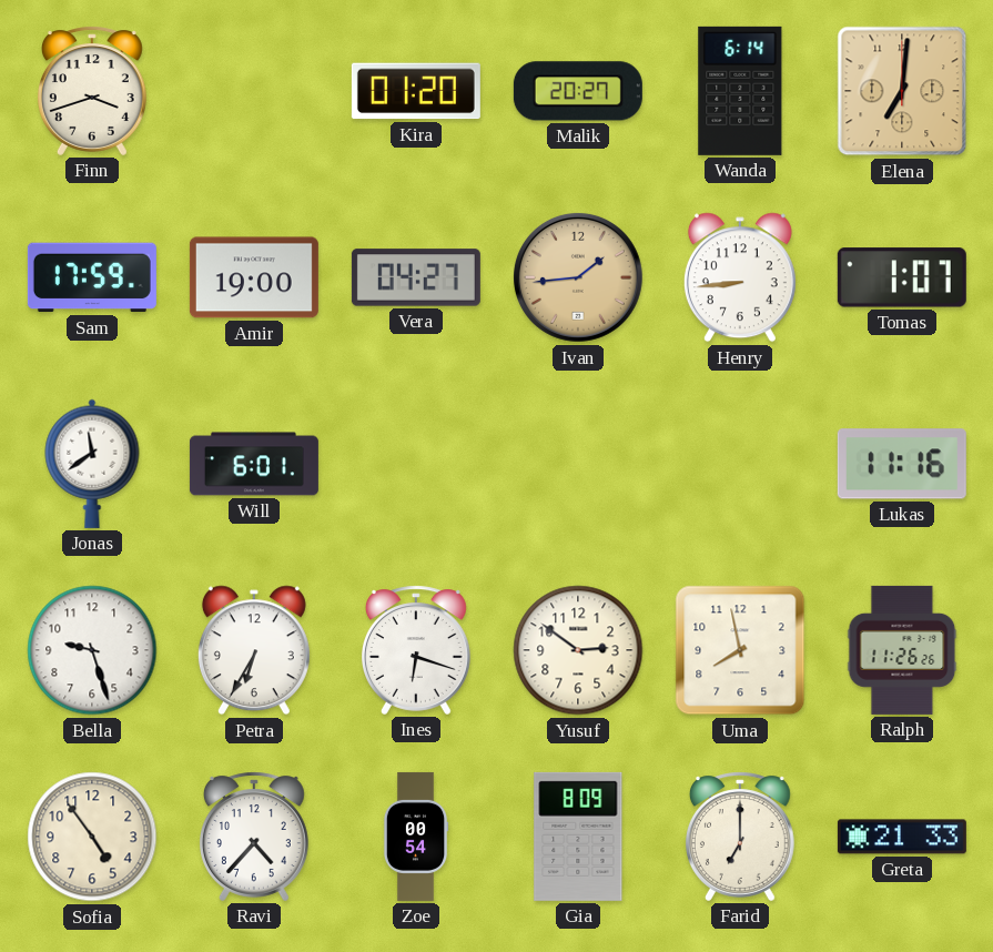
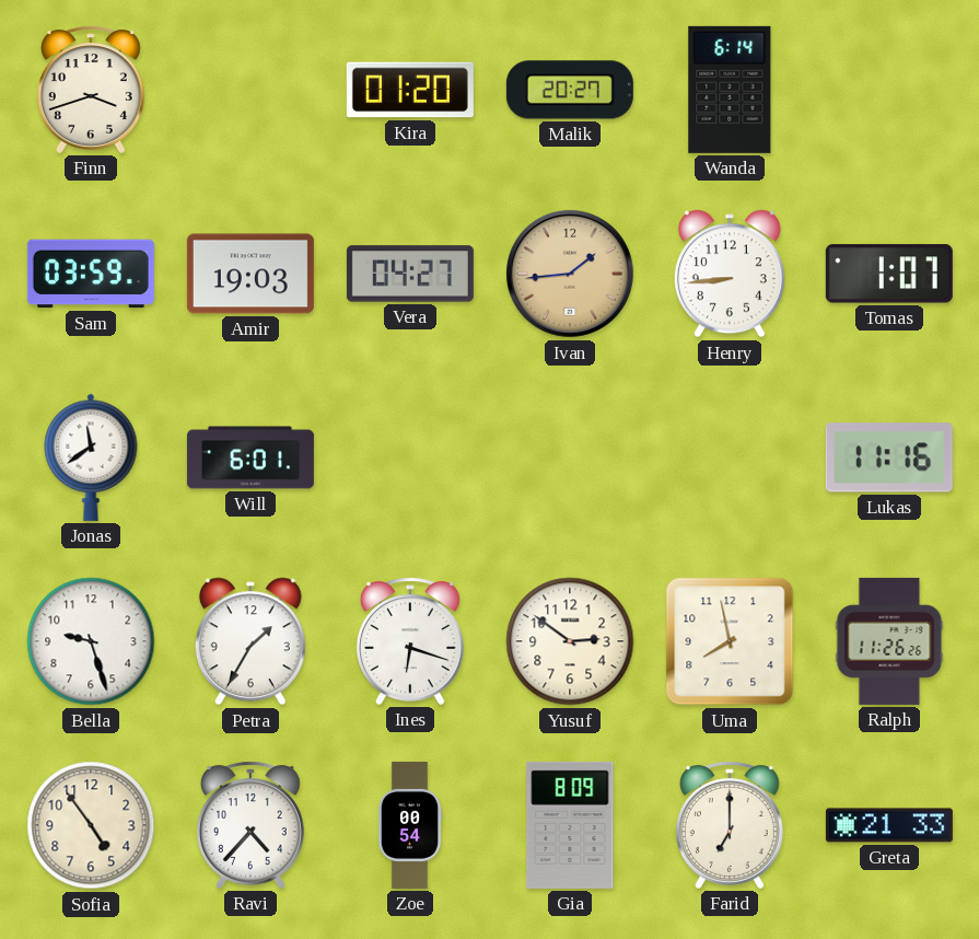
Elena: 7:01 -> none
Sam: 17:59 -> 03:59
Amir: 19:00 -> 19:03
Petra: 6:35 -> 1:35
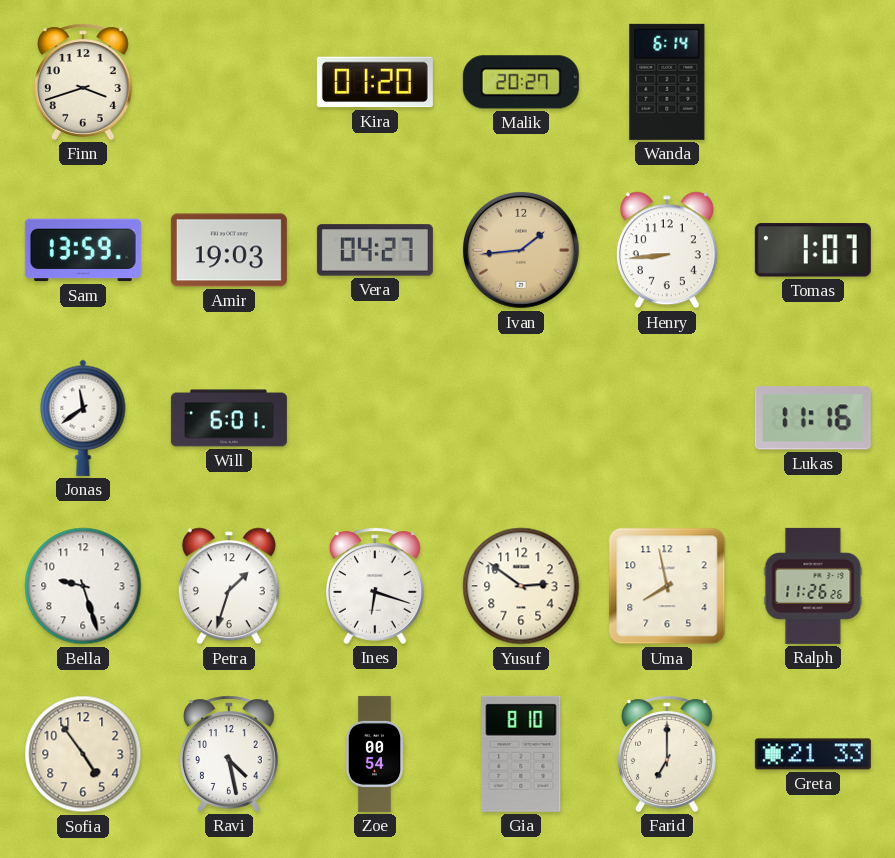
Sam: 03:59 -> 13:59
Petra: 1:35 -> 1:33
Ravi: 4:37 -> 4:28
Gia: 8:09 -> 8:10
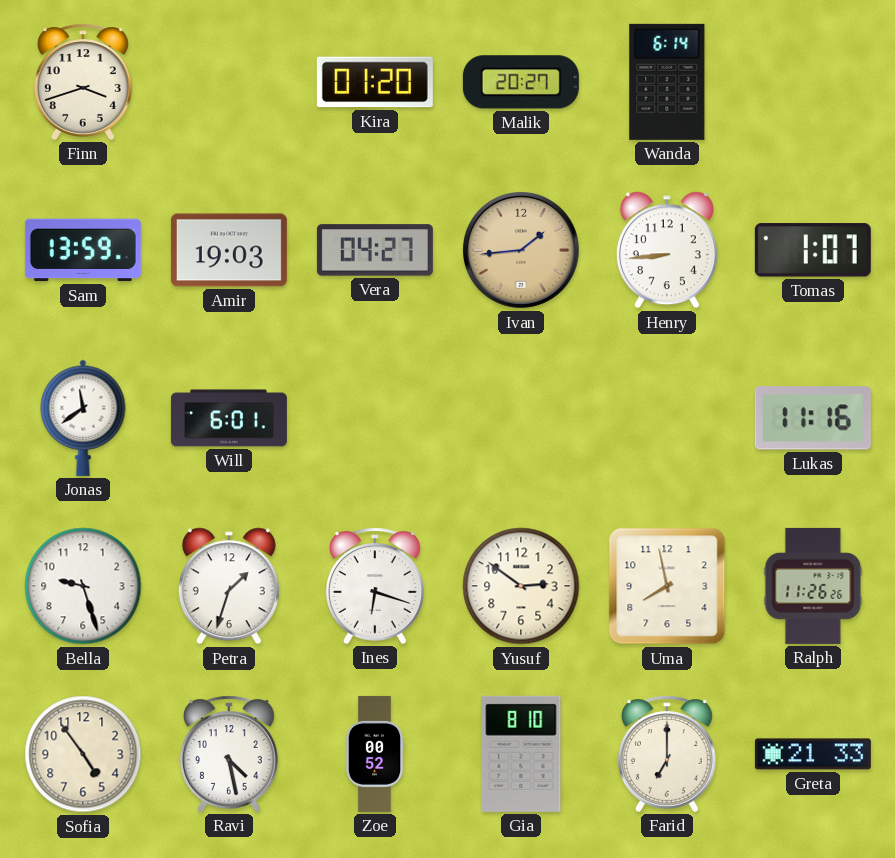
Zoe: 00:54 -> 00:52
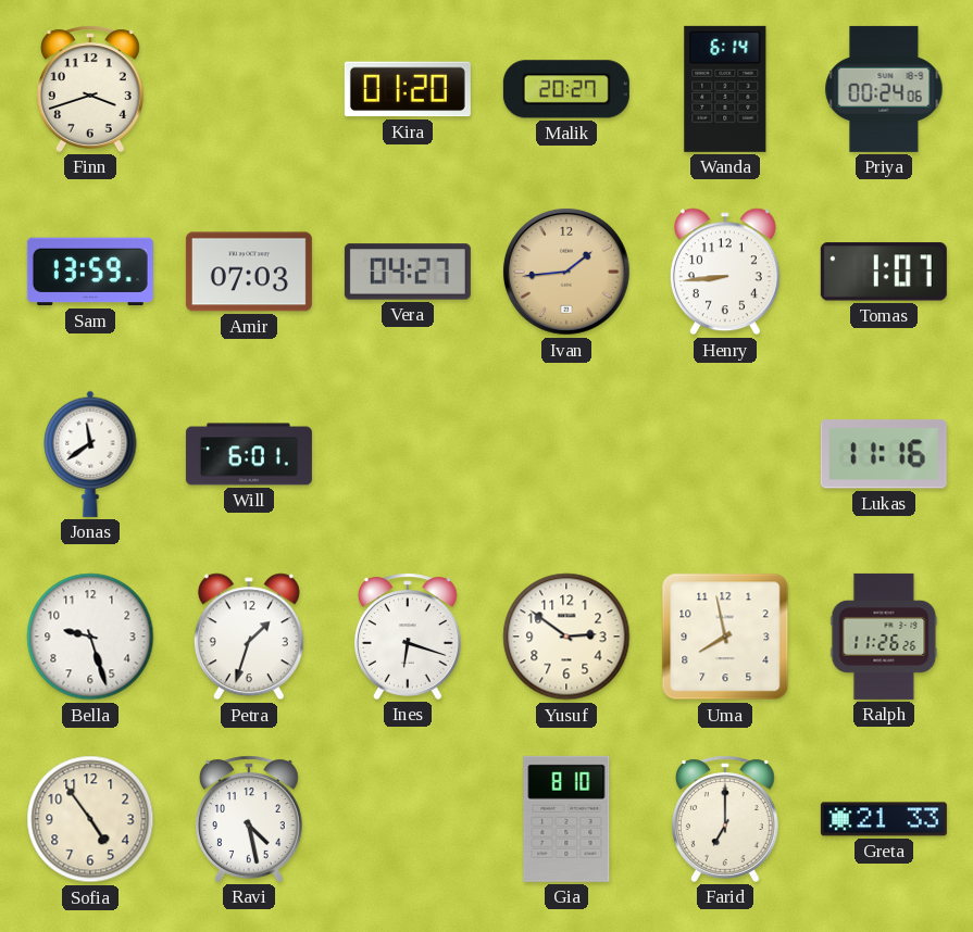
Priya: none -> 00:24
Amir: 19:03 -> 07:03
Zoe: 00:52 -> none
